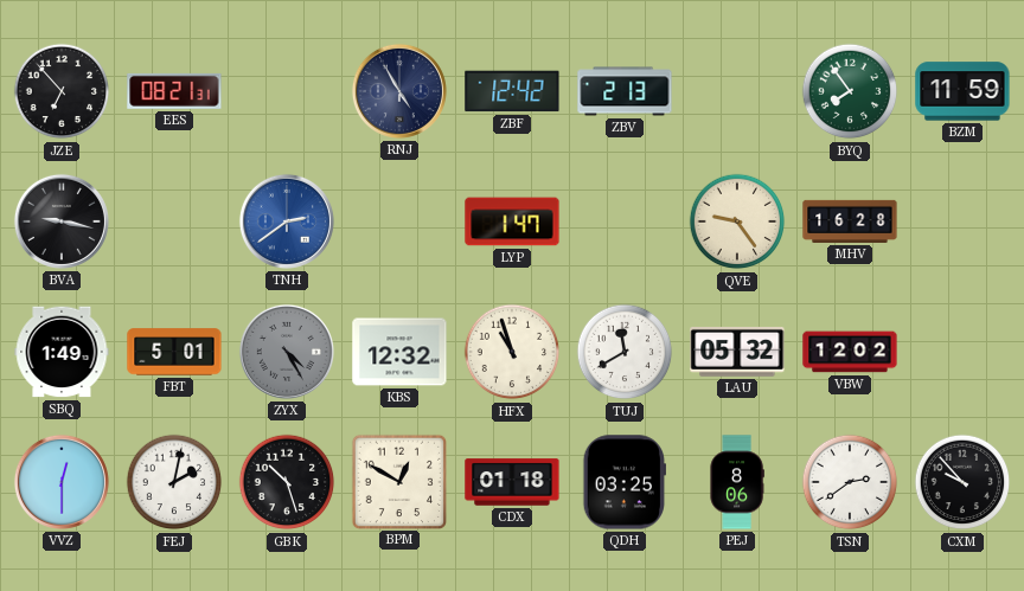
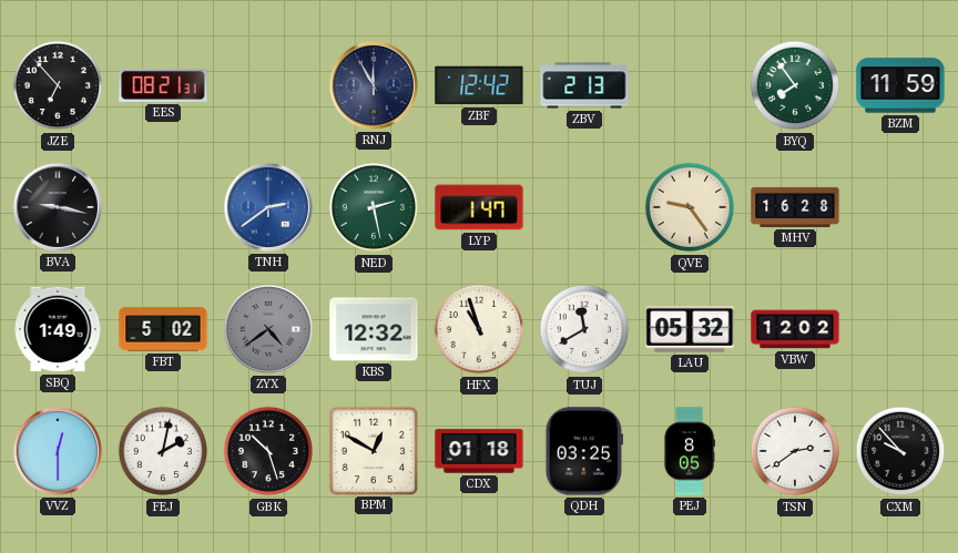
RNJ: 4:55 -> 11:55
NED: none -> 2:28
FBT: 5:01 -> 5:02
ZYX: 4:25 -> 4:39
PEJ: 8:06 -> 8:05
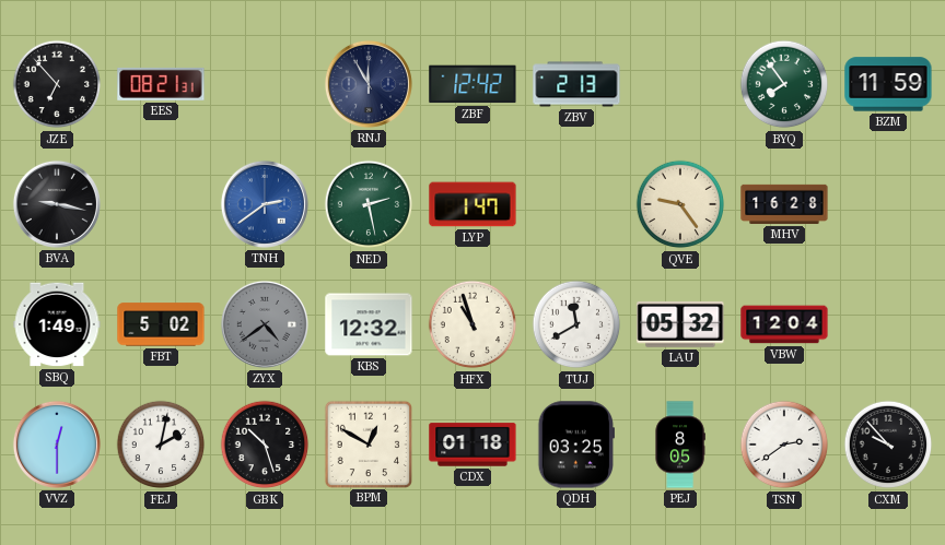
VBW: 12:02 -> 12:04
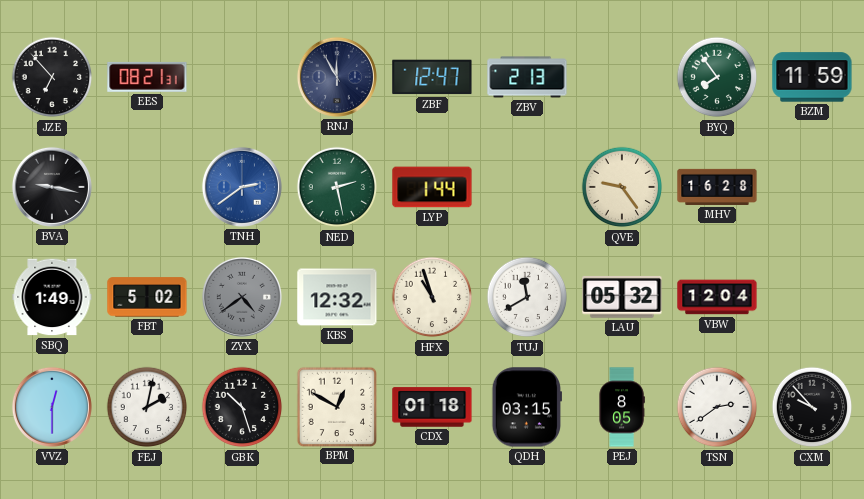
ZBF: 12:42 -> 12:47
LYP: 1:47 -> 1:44
QDH: 03:25 -> 03:15
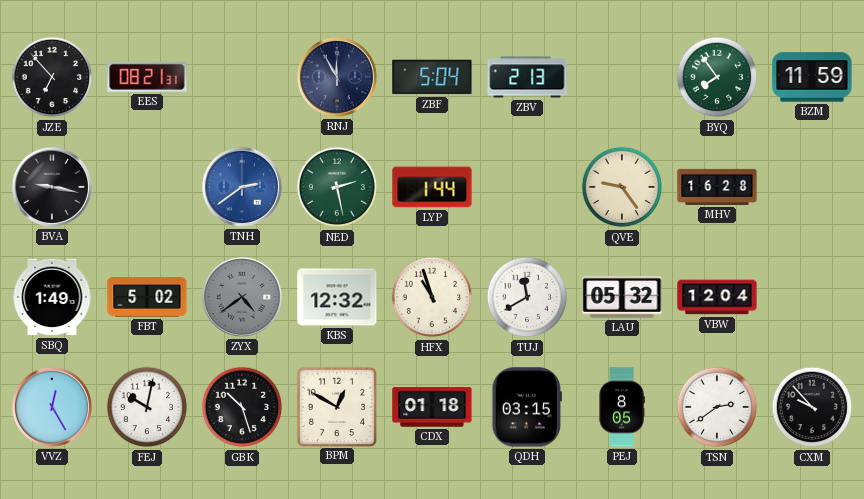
ZBF: 12:47 -> 5:04
VVZ: 12:30 -> 12:25
FEJ: 2:02 -> 10:02
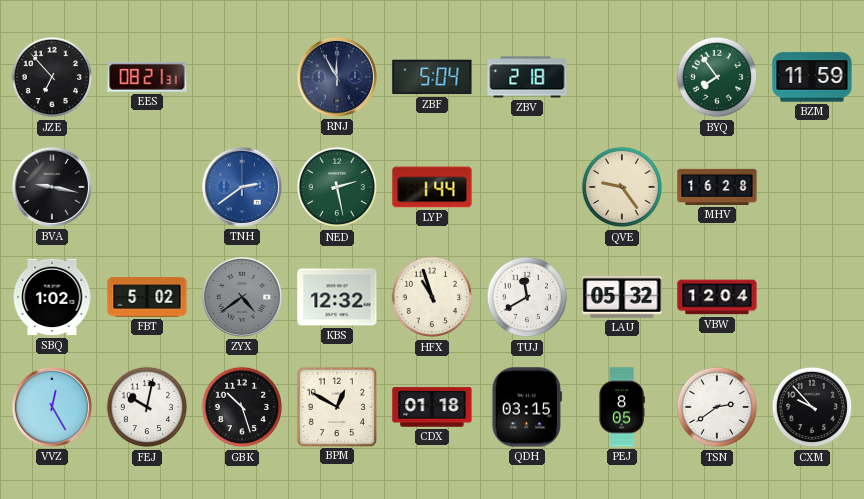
ZBV: 2:13 -> 2:18
SBQ: 1:49 -> 1:02
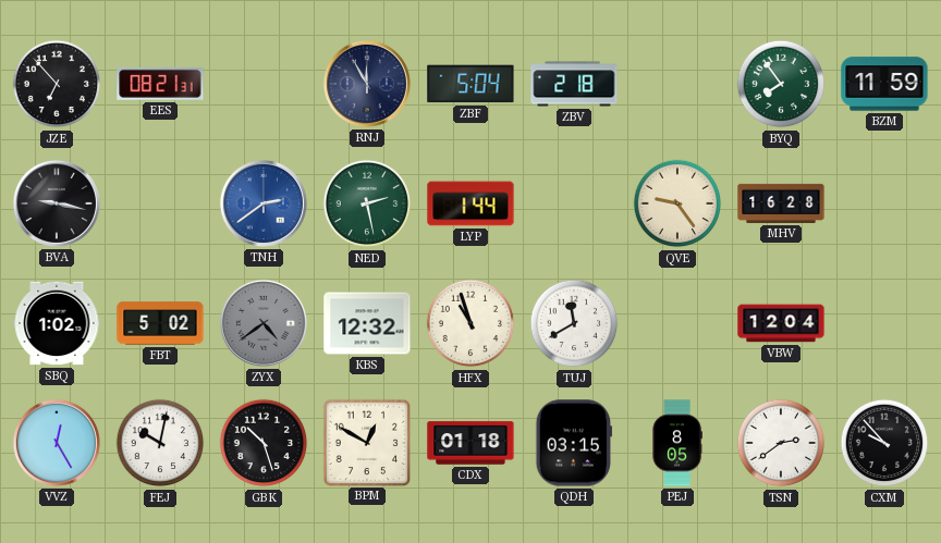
LAU: 05:32 -> none
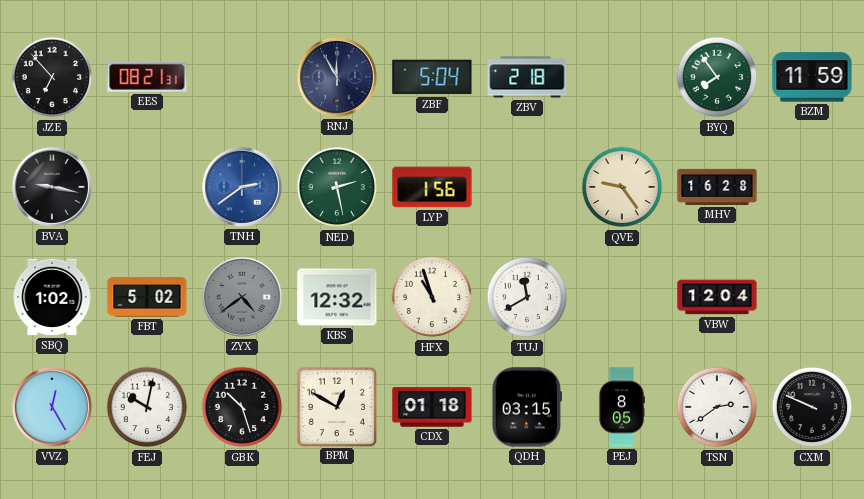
LYP: 1:44 -> 1:56
CXM: 9:53 -> 9:49
